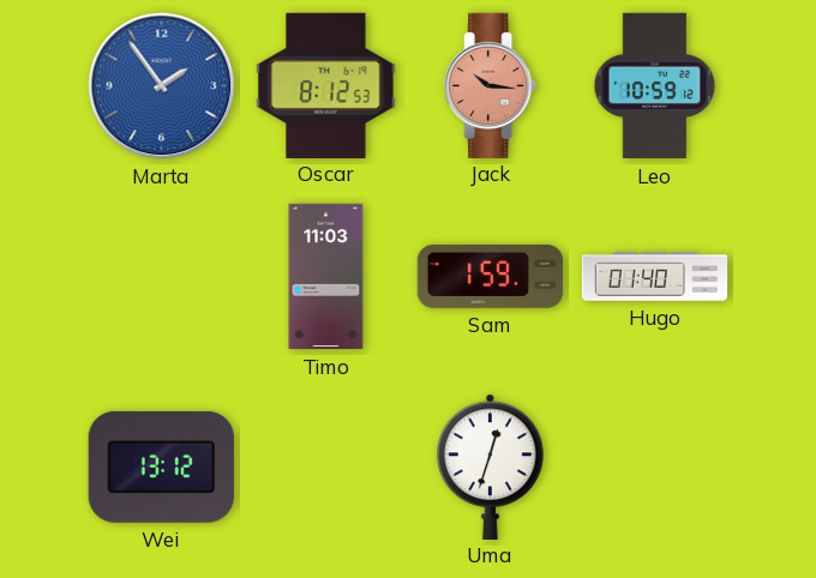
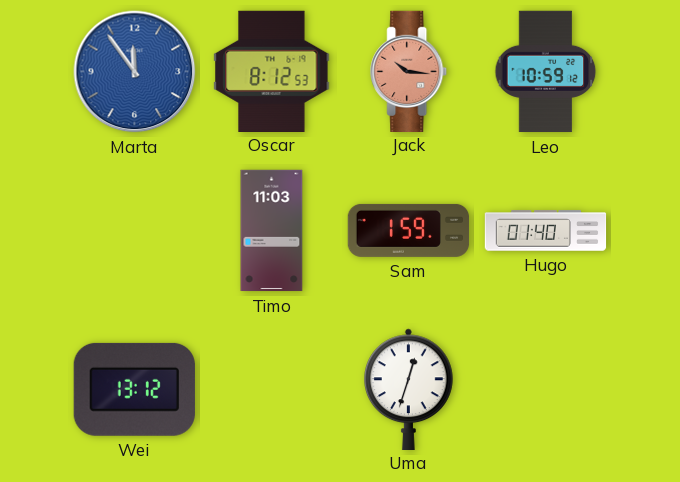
Marta: 1:54 -> 11:54
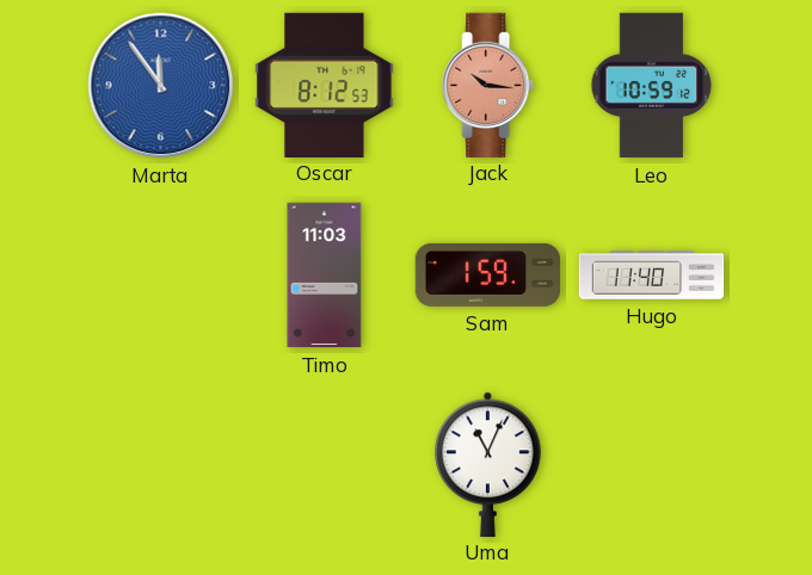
Hugo: 01:40 -> 11:40
Wei: 13:12 -> none
Uma: 12:33 -> 11:04
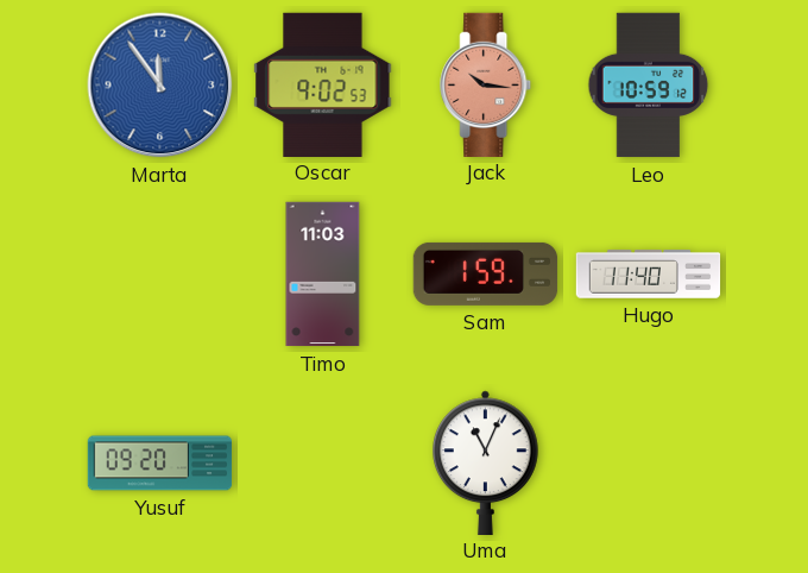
Oscar: 8:12 -> 9:02
Yusuf: none -> 09:20
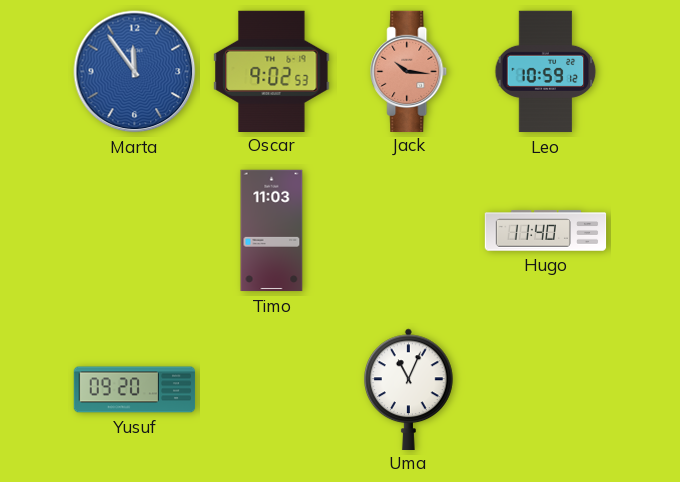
Sam: 1:59 -> none
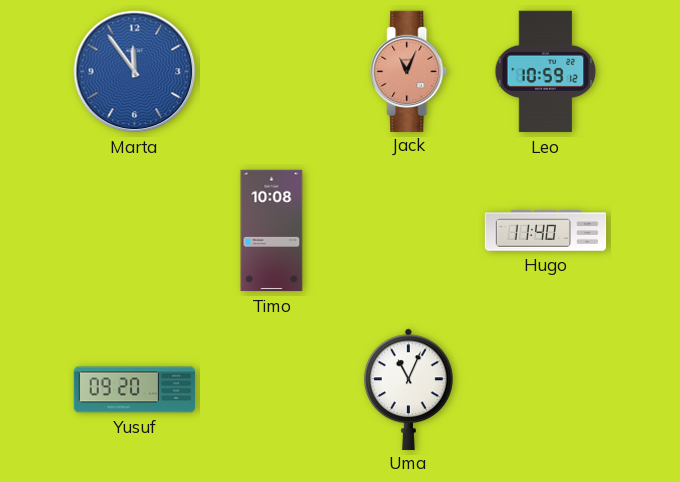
Oscar: 9:02 -> none
Jack: 10:16 -> 11:04
Timo: 11:03 -> 10:08
